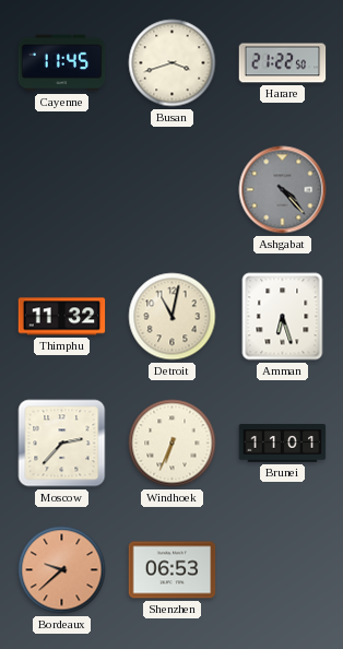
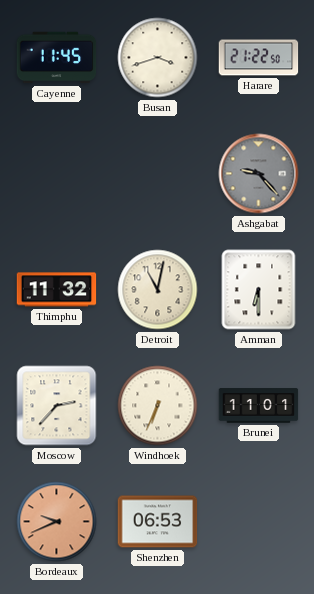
Ashgabat: 4:23 -> 9:23
Amman: 6:27 -> 6:30
Bordeaux: 9:38 -> 9:41
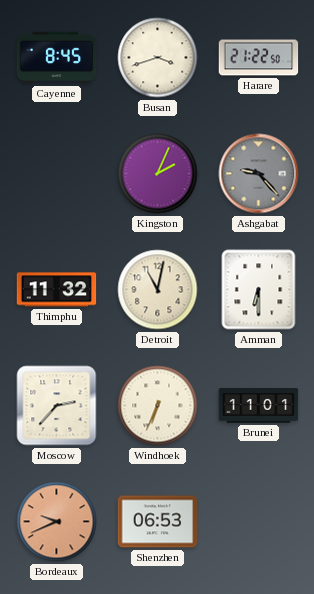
Cayenne: 11:45 -> 8:45
Kingston: none -> 2:04
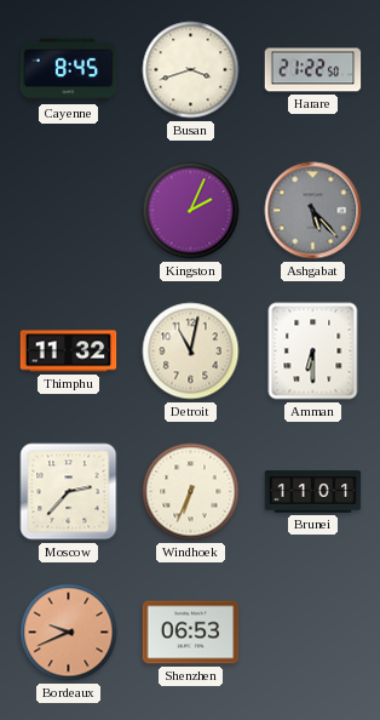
Ashgabat: 9:23 -> 5:23
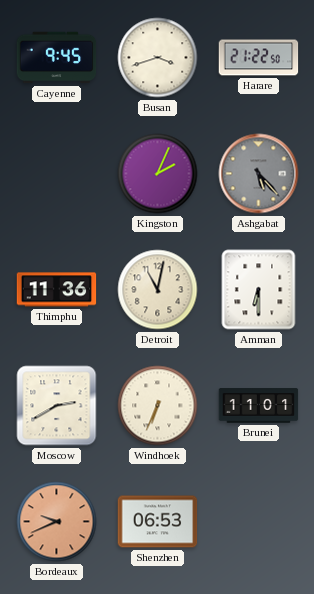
Cayenne: 8:45 -> 9:45
Thimphu: 11:32 -> 11:36
Moscow: 2:37 -> 2:40
